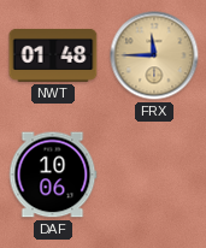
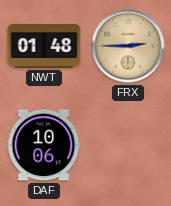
FRX: 11:45 -> 2:45
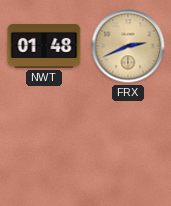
FRX: 2:45 -> 2:41
DAF: 10:06 -> none
